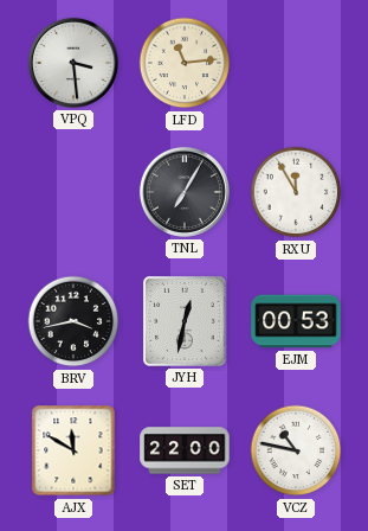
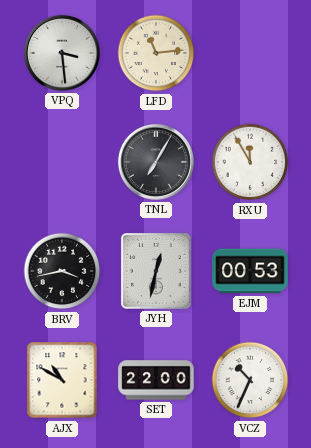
AJX: 11:50 -> 10:50
VCZ: 10:47 -> 10:34
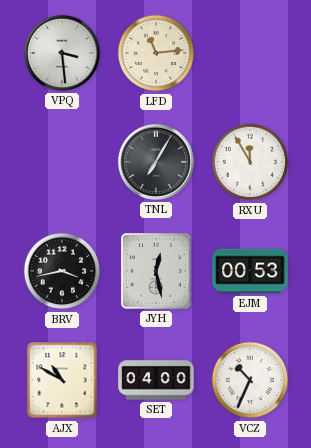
JYH: 12:32 -> 12:28
SET: 22:00 -> 04:00
